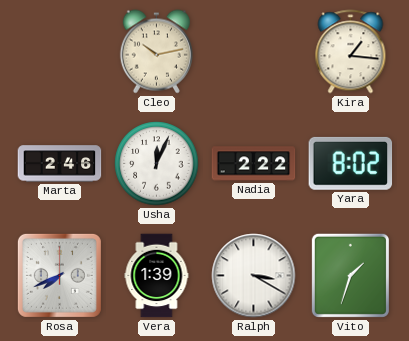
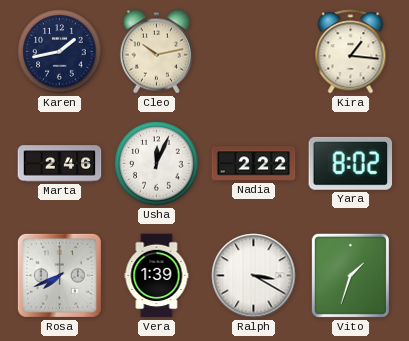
Karen: none -> 1:43
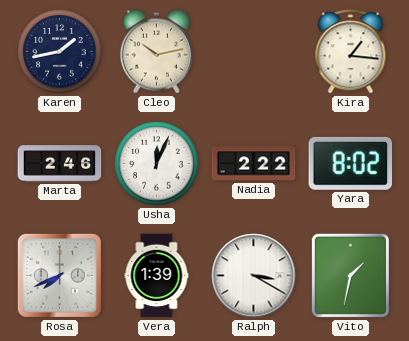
Vito: 1:33 -> 1:32
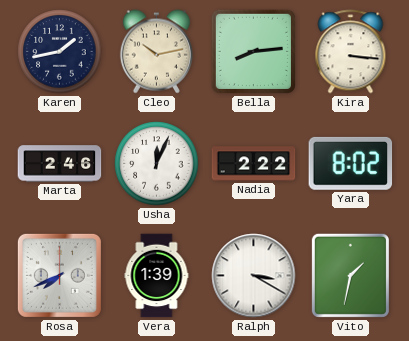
Bella: none -> 8:14
Kira: 1:16 -> 3:16
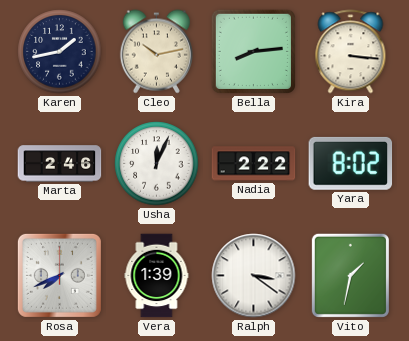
Ralph: 3:20 -> 3:21
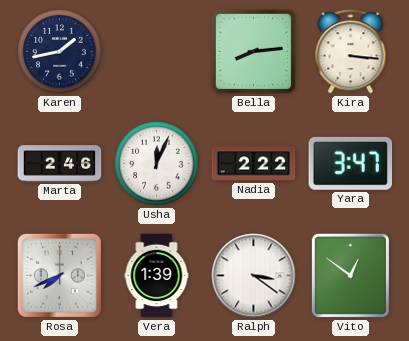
Cleo: 10:13 -> none
Yara: 8:02 -> 3:47
Vito: 1:32 -> 12:51
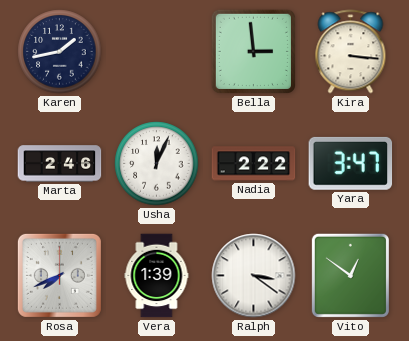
Bella: 8:14 -> 2:59
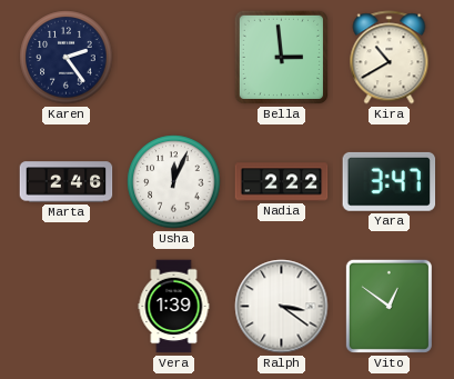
Karen: 1:43 -> 2:24
Kira: 3:16 -> 10:40
Rosa: 7:41 -> none
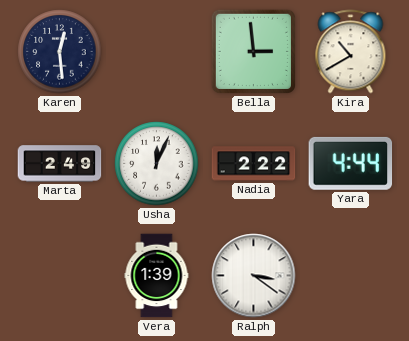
Karen: 2:24 -> 12:29
Marta: 2:46 -> 2:49
Yara: 3:47 -> 4:44
Vito: 12:51 -> none
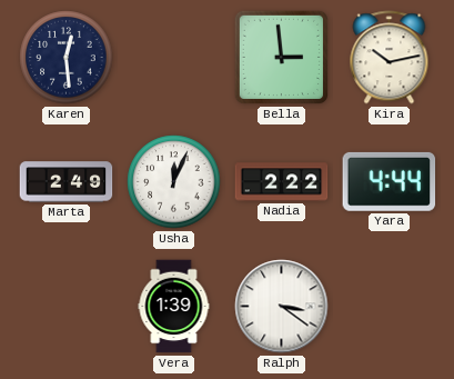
Kira: 10:40 -> 10:13
